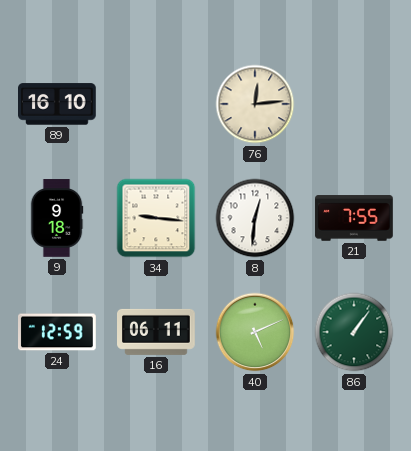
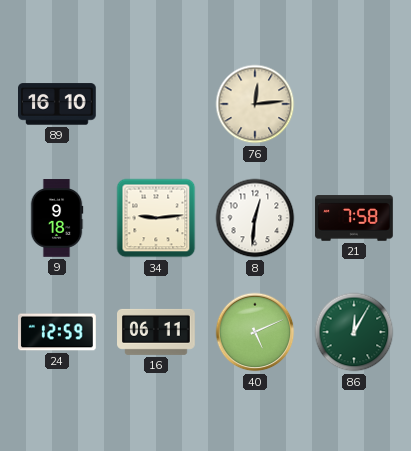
34: 9:16 -> 9:14
21: 7:55 -> 7:58
86: 1:06 -> 12:05
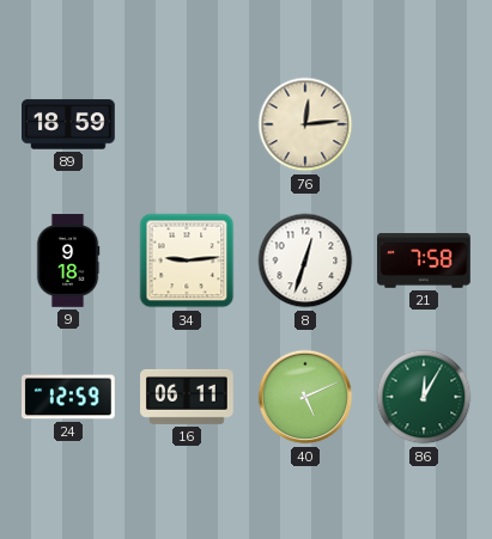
89: 16:10 -> 18:59
8: 12:31 -> 12:33
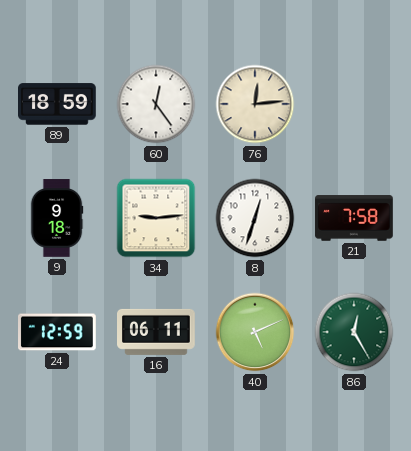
60: none -> 12:24
86: 12:05 -> 12:25
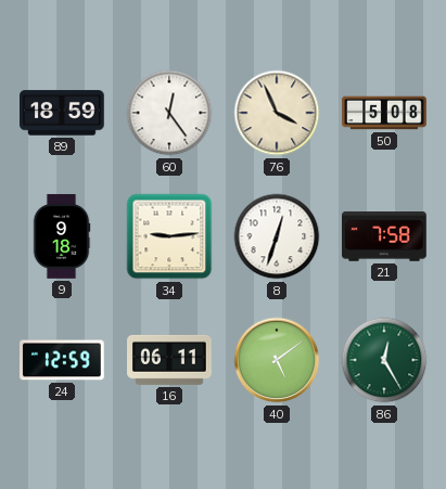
76: 12:14 -> 3:56
50: none -> 5:08
40: 5:11 -> 5:09
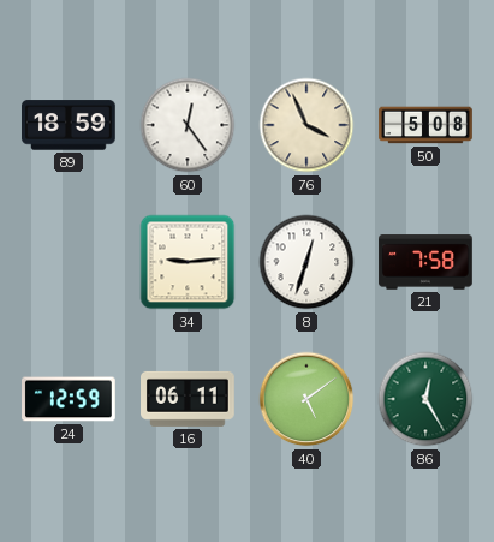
9: 9:18 -> none
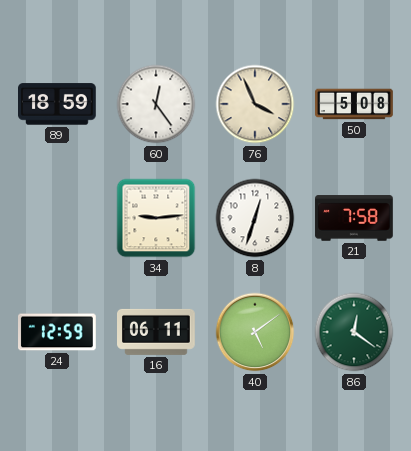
86: 12:25 -> 12:21
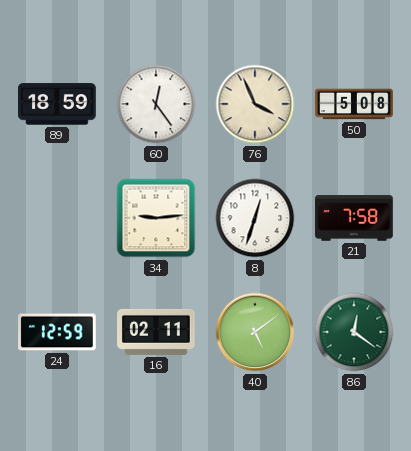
16: 06:11 -> 02:11
